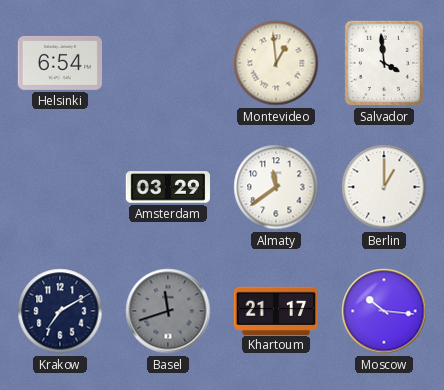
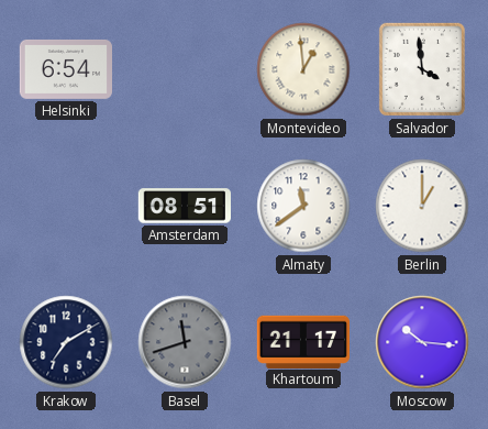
Amsterdam: 03:29 -> 08:51
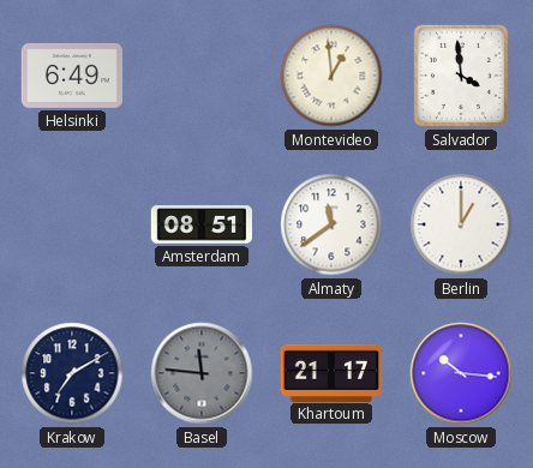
Helsinki: 6:54 -> 6:49
Basel: 11:42 -> 11:46
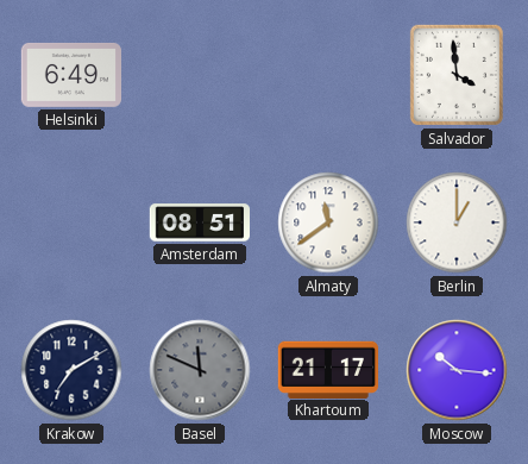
Montevideo: 12:59 -> none
Basel: 11:46 -> 11:49
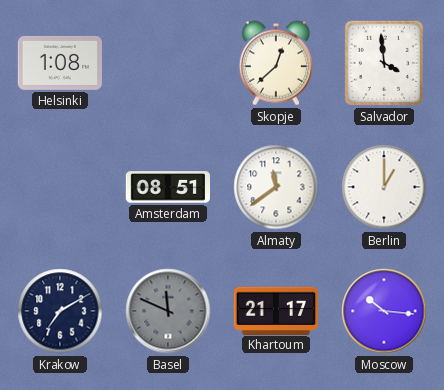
Helsinki: 6:49 -> 1:08
Skopje: none -> 12:38
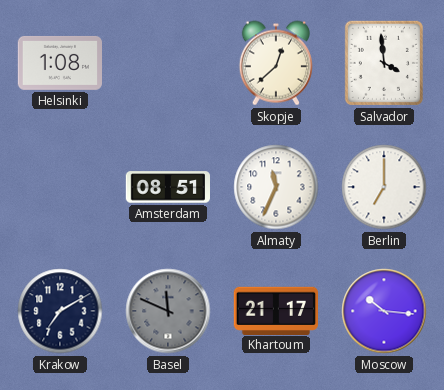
Almaty: 11:39 -> 11:34
Berlin: 1:00 -> 7:00
